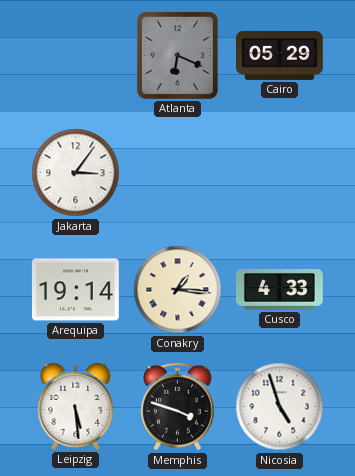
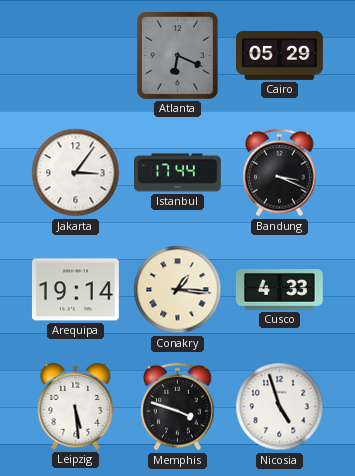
Istanbul: none -> 17:44
Bandung: none -> 3:19
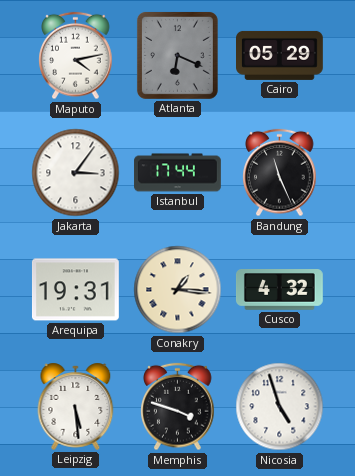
Maputo: none -> 4:13
Bandung: 3:19 -> 11:26
Arequipa: 19:14 -> 19:31
Cusco: 4:33 -> 4:32
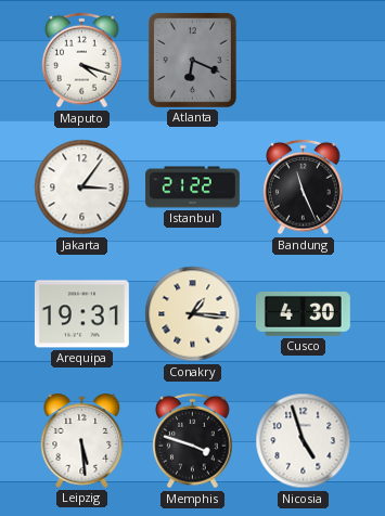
Maputo: 4:13 -> 4:18
Cairo: 05:29 -> none
Istanbul: 17:44 -> 21:22
Cusco: 4:32 -> 4:30
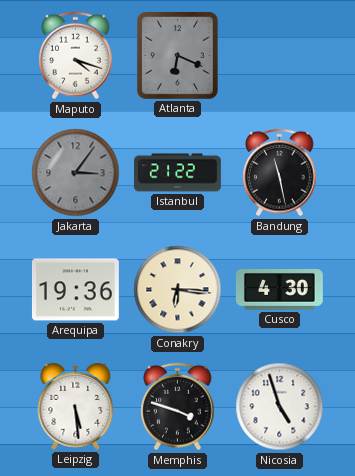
Jakarta dial: white -> grey
Bandung: 11:26 -> 11:28
Arequipa: 19:31 -> 19:36
Conakry: 1:16 -> 6:16
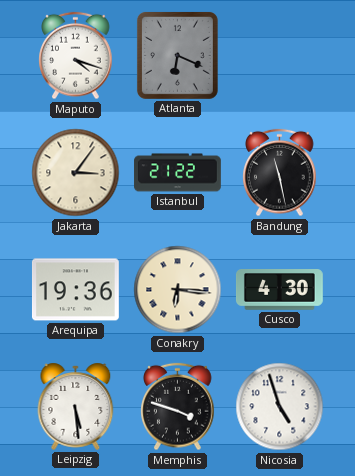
Jakarta dial: grey -> cream
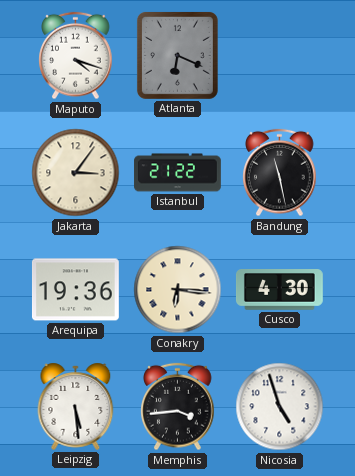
Memphis: 3:48 -> 3:44
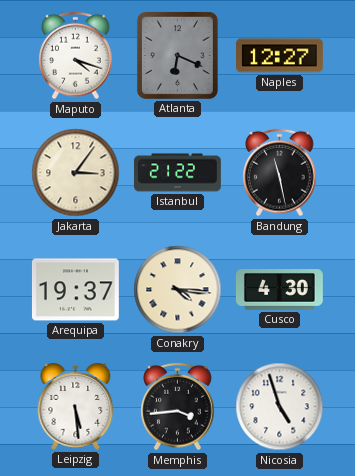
Naples: none -> 12:27
Arequipa: 19:36 -> 19:37
Conakry: 6:16 -> 4:16
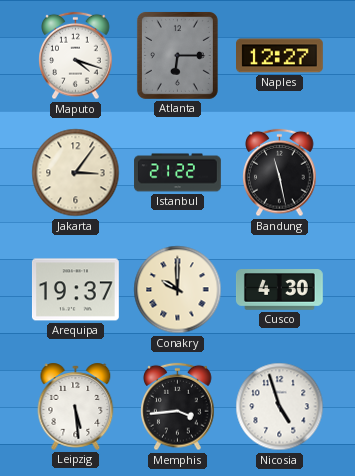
Atlanta: 6:19 -> 6:15
Conakry: 4:16 -> 10:00
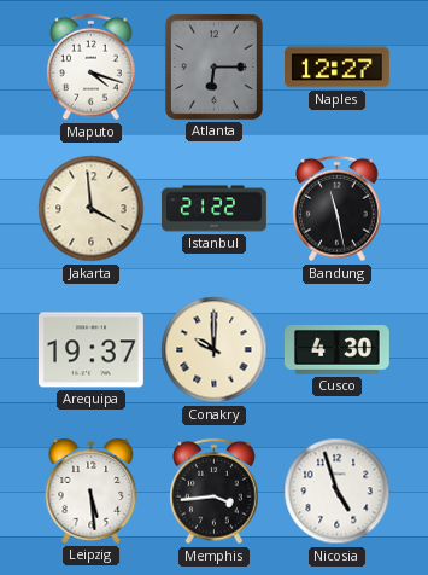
Jakarta: 3:06 -> 3:59
